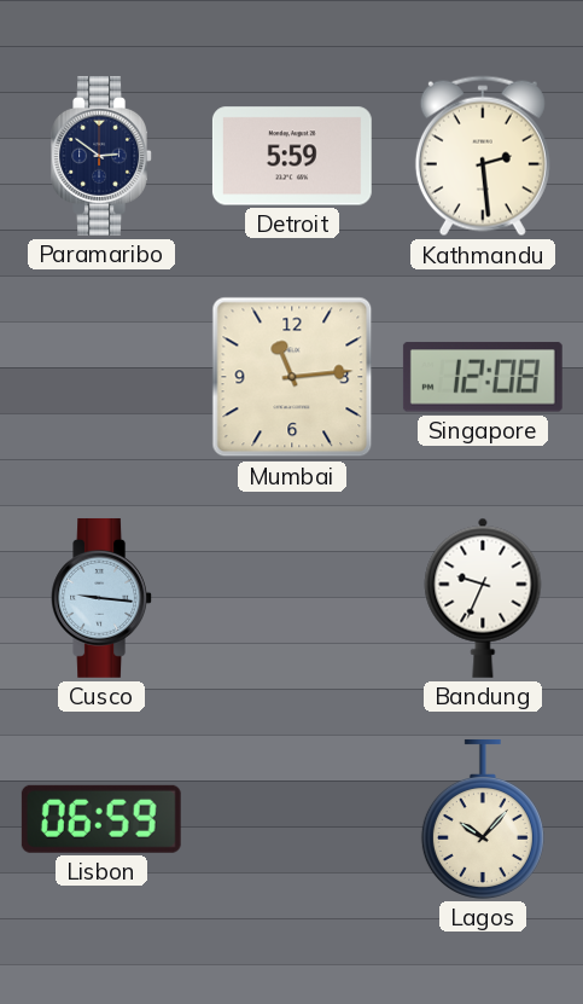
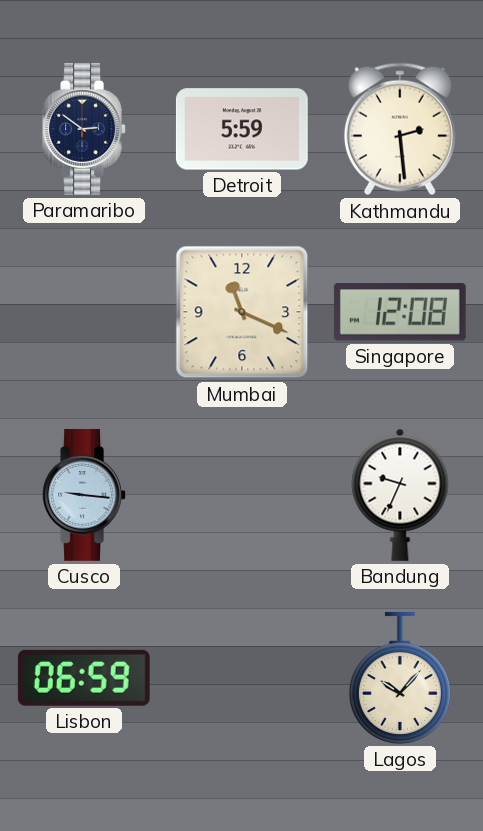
Mumbai: 11:14 -> 11:19
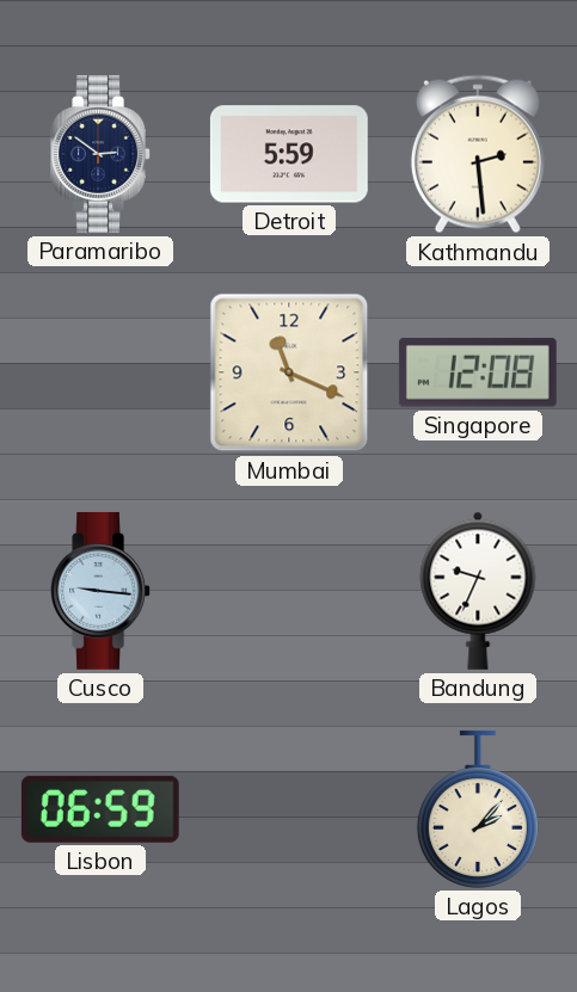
Lagos: 10:07 -> 2:07
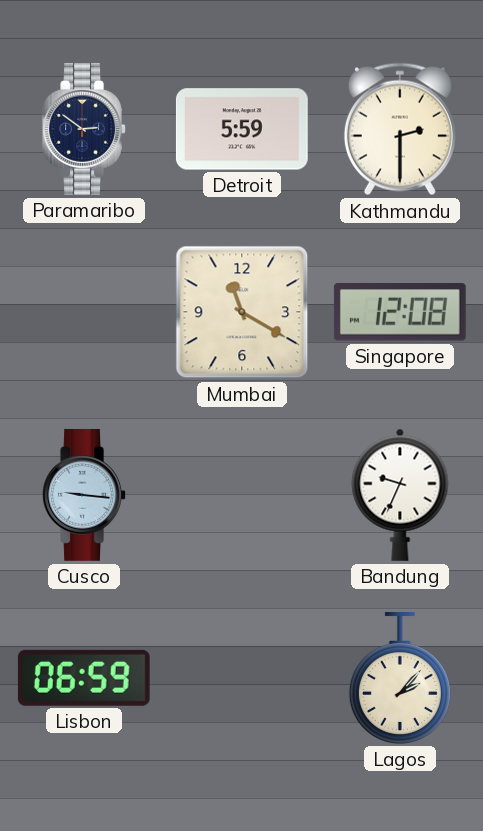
Kathmandu: 2:29 -> 2:30
Mumbai: 11:19 -> 11:20
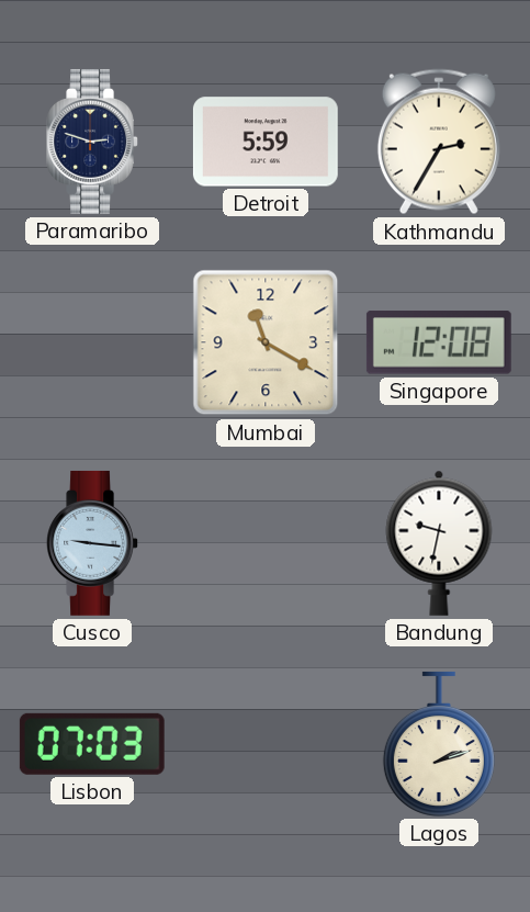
Paramaribo: 2:51 -> 2:48
Kathmandu: 2:30 -> 2:35
Bandung: 9:34 -> 9:32
Lisbon: 06:59 -> 07:03
Lagos: 2:07 -> 2:12
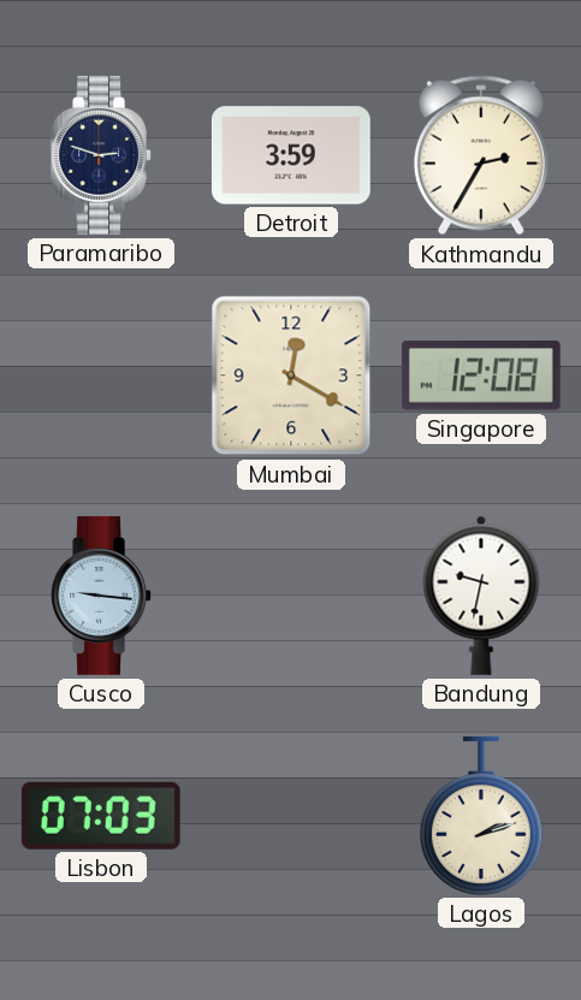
Detroit: 5:59 -> 3:59
Mumbai: 11:20 -> 12:20
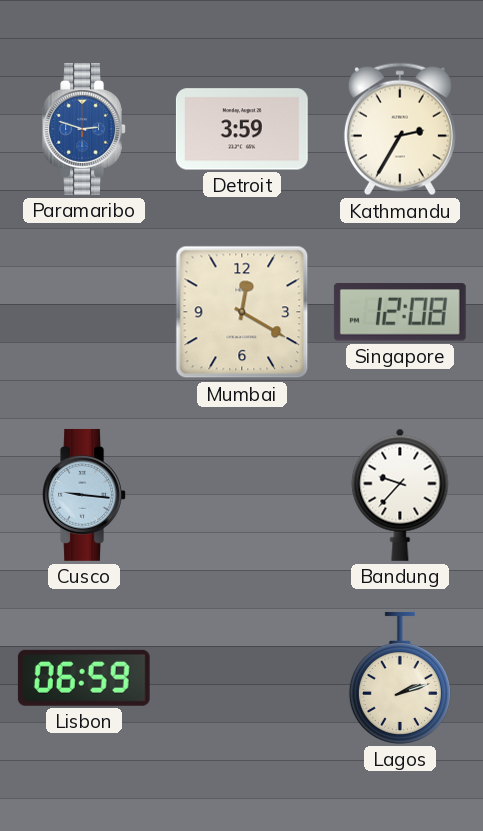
Paramaribo dial: navy -> blue
Bandung: 9:32 -> 9:37
Lisbon: 07:03 -> 06:59
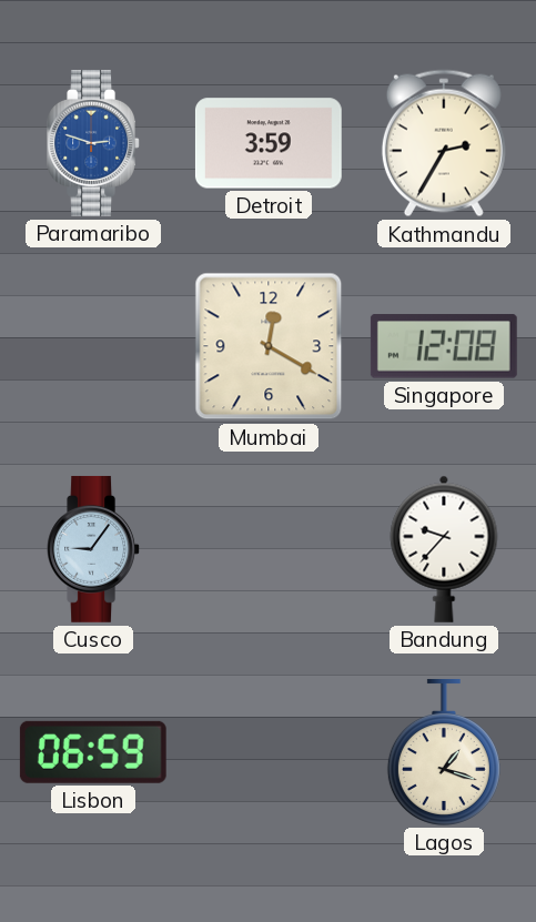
Cusco: 9:16 -> 9:06
Lagos: 2:12 -> 1:18
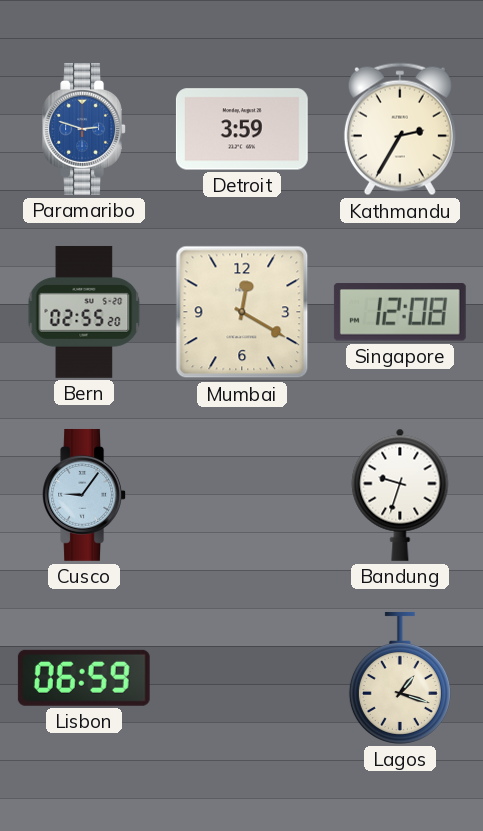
Bern: none -> 02:55
Bandung: 9:37 -> 9:33
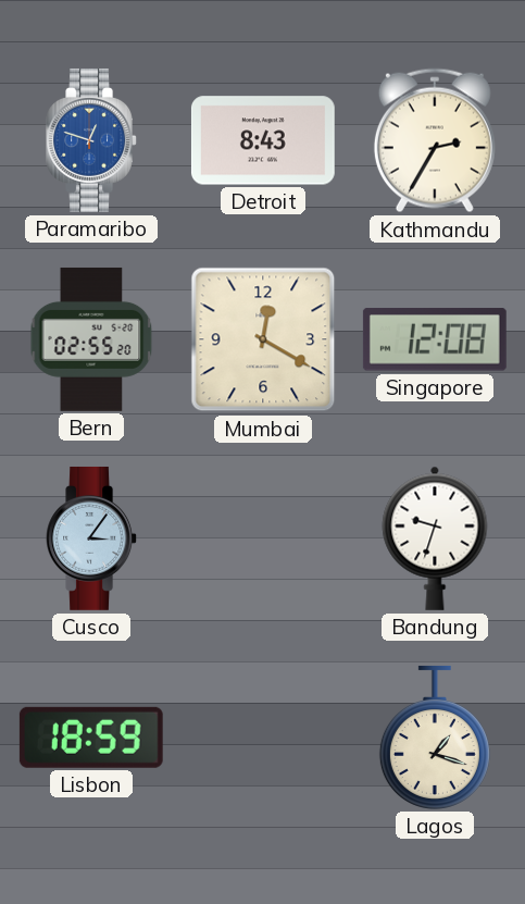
Paramaribo: 2:48 -> 12:48
Detroit: 3:59 -> 8:43
Cusco: 9:06 -> 3:06
Lisbon: 06:59 -> 18:59
